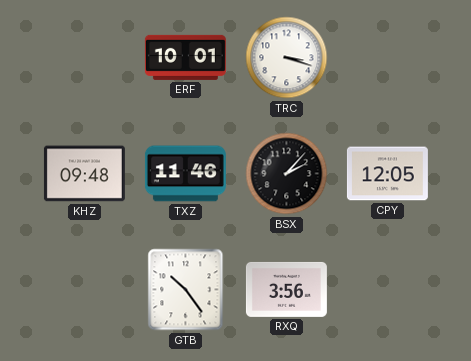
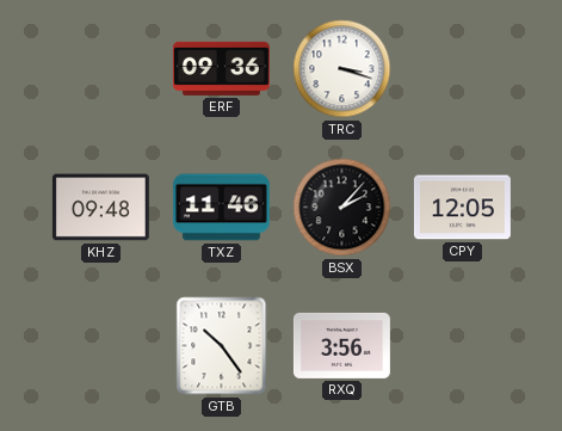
ERF: 10:01 -> 09:36
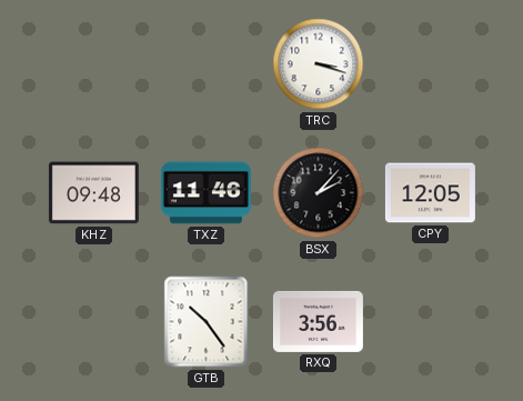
ERF: 09:36 -> none
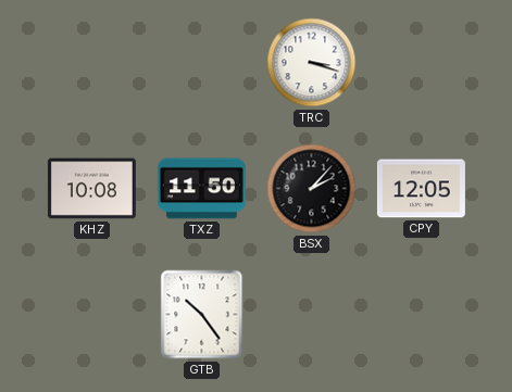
KHZ: 09:48 -> 10:08
TXZ: 11:46 -> 11:50
RXQ: 3:56 -> none
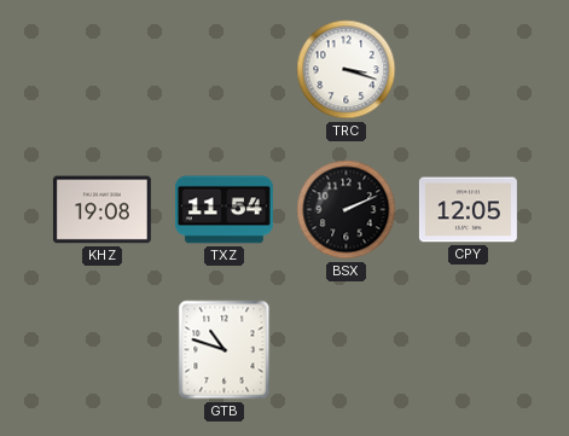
KHZ: 10:08 -> 19:08
TXZ: 11:50 -> 11:54
BSX: 2:07 -> 2:11
GTB: 10:24 -> 10:48
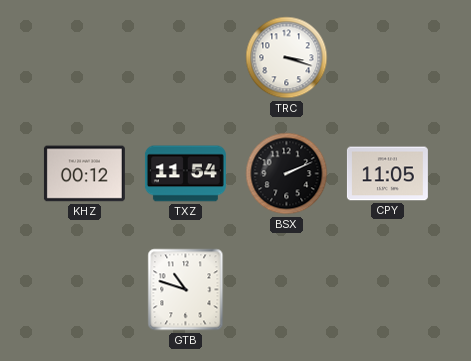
KHZ: 19:08 -> 00:12
CPY: 12:05 -> 11:05
